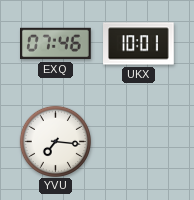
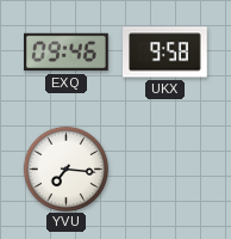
EXQ: 07:46 -> 09:46
UKX: 10:01 -> 9:58
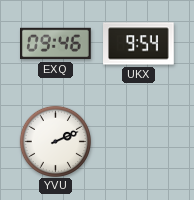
UKX: 9:58 -> 9:54
YVU: 7:16 -> 2:11
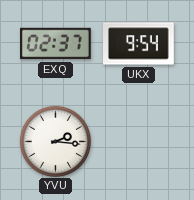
EXQ: 09:46 -> 02:37
YVU: 2:11 -> 2:16
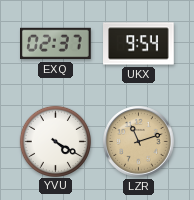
YVU: 2:16 -> 4:20
LZR: none -> 11:12
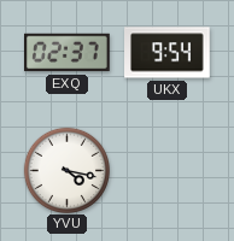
YVU: 4:20 -> 4:17
LZR: 11:12 -> none
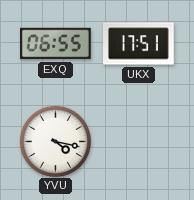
EXQ: 02:37 -> 06:55
UKX: 9:54 -> 17:51
